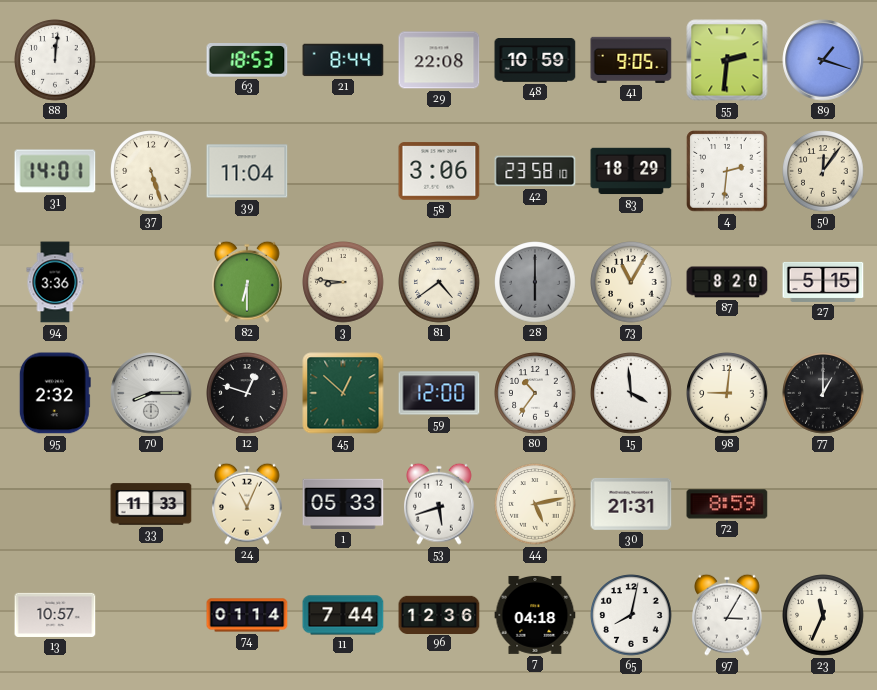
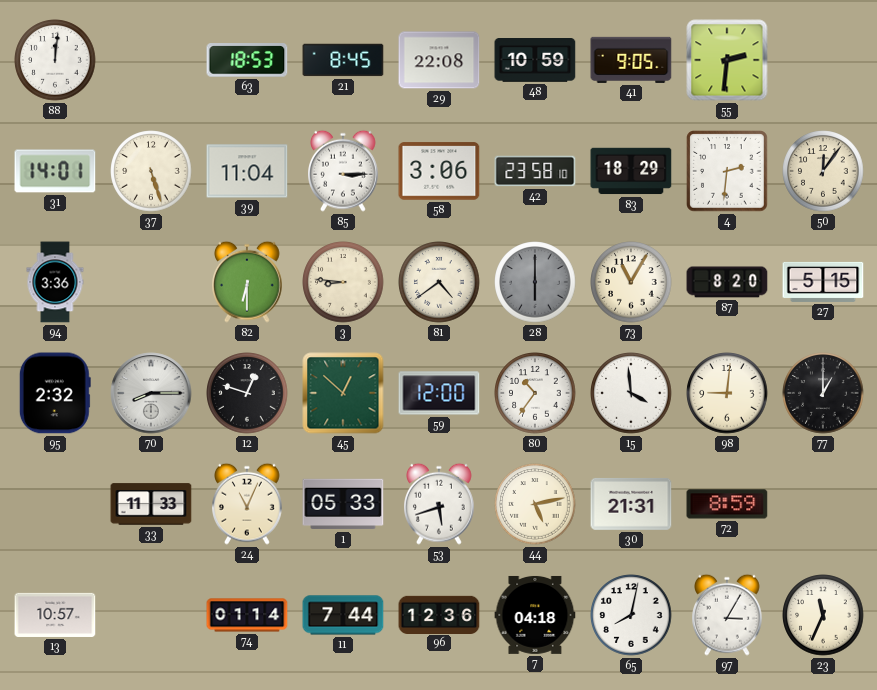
21: 8:44 -> 8:45
89: 1:18 -> none
85: none -> 3:15
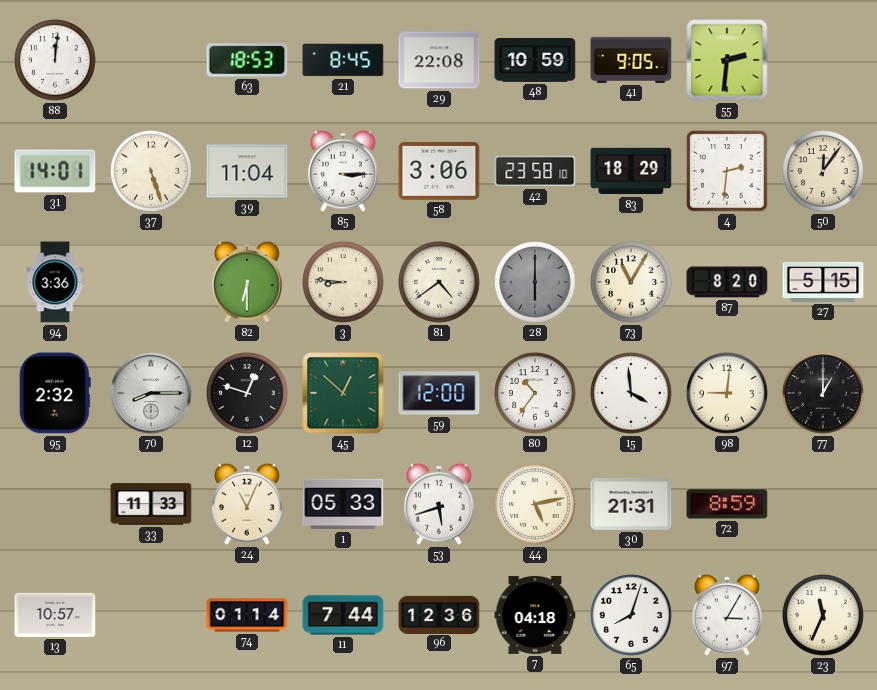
65: 8:02 -> 8:03
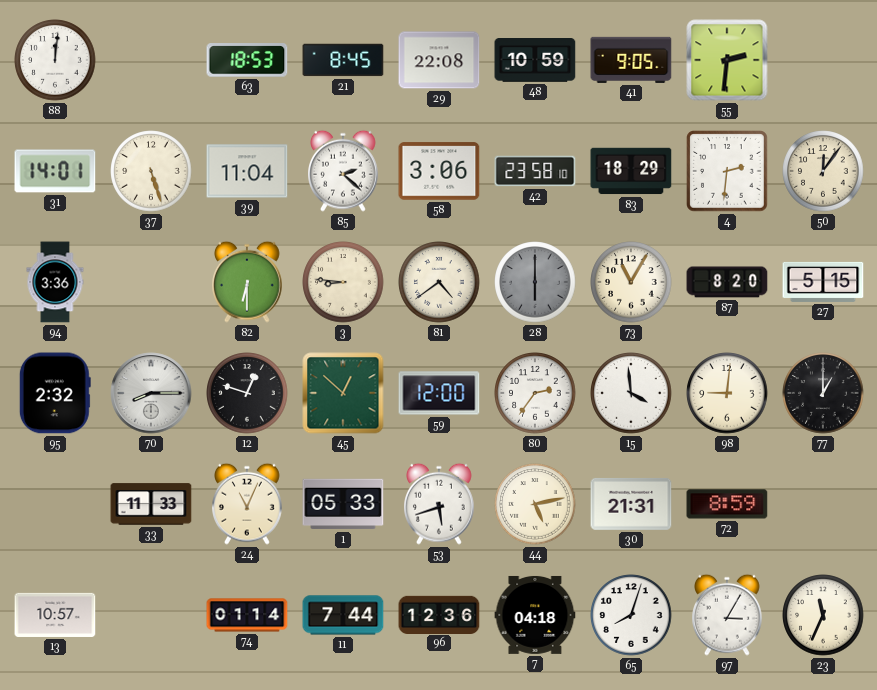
85: 3:15 -> 2:22
80: 10:36 -> 2:36
